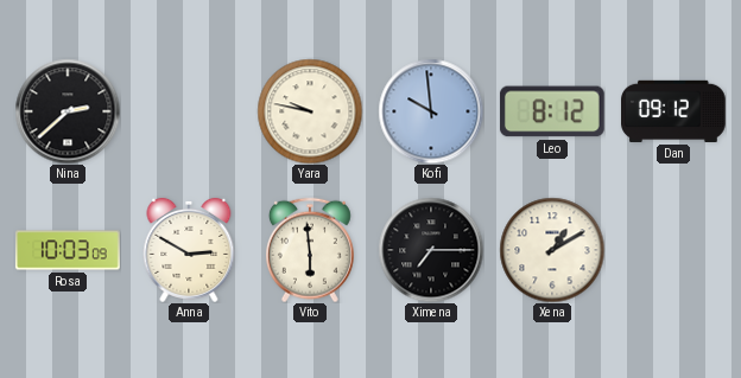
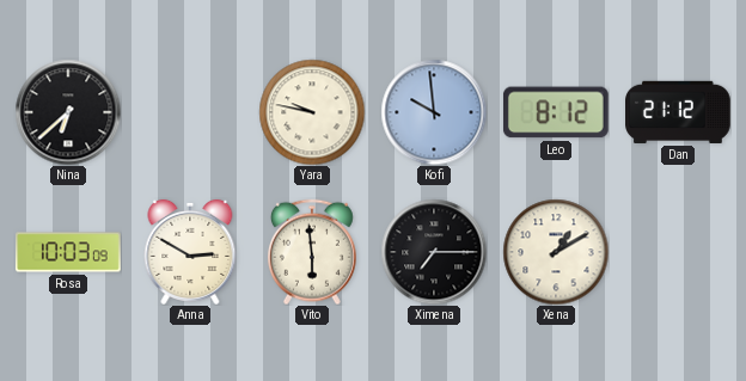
Nina: 2:38 -> 6:38
Dan: 09:12 -> 21:12
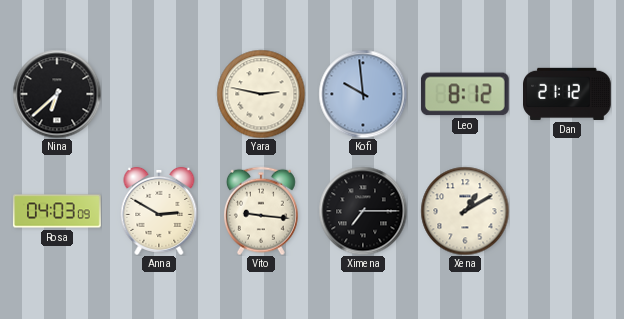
Yara: 9:47 -> 2:47
Rosa: 10:03 -> 04:03
Vito: 5:59 -> 9:16
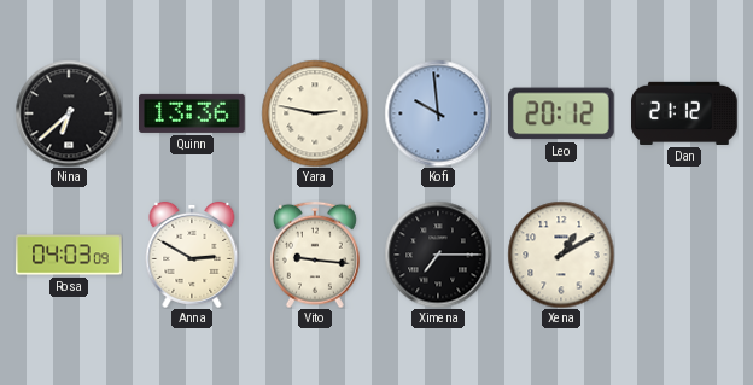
Quinn: none -> 13:36
Leo: 8:12 -> 20:12
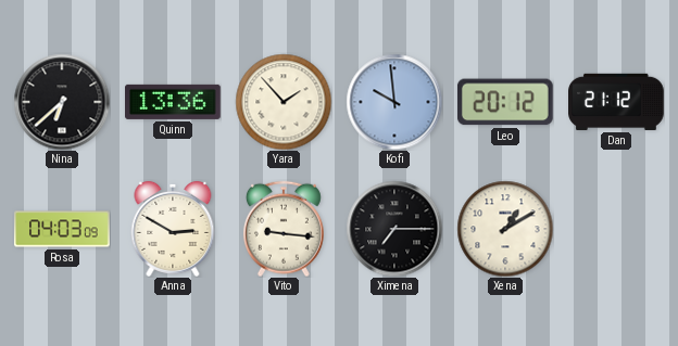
Yara: 2:47 -> 1:53
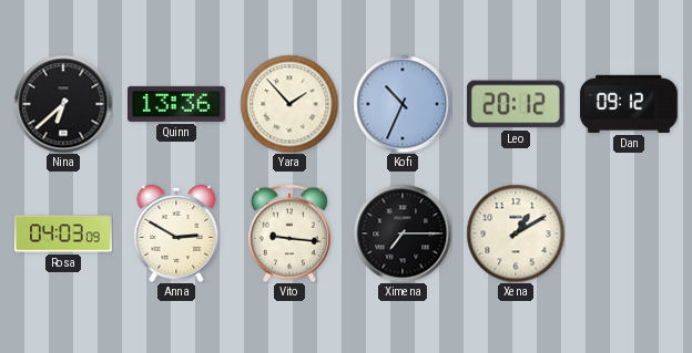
Kofi: 9:59 -> 10:34
Dan: 21:12 -> 09:12
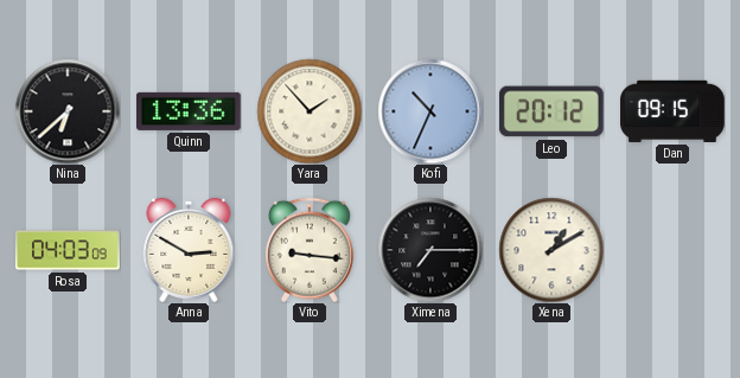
Dan: 09:12 -> 09:15
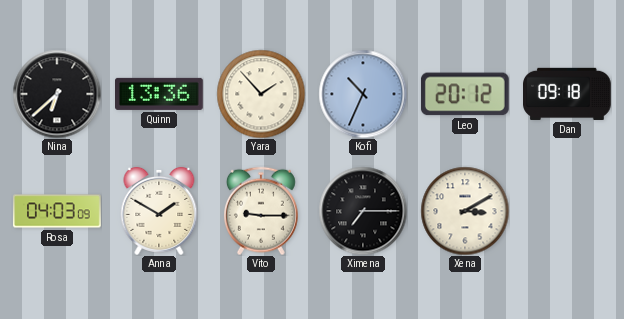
Dan: 09:15 -> 09:18
Anna: 2:50 -> 1:50
Vito: 9:16 -> 9:15
Xena: 1:10 -> 3:10
